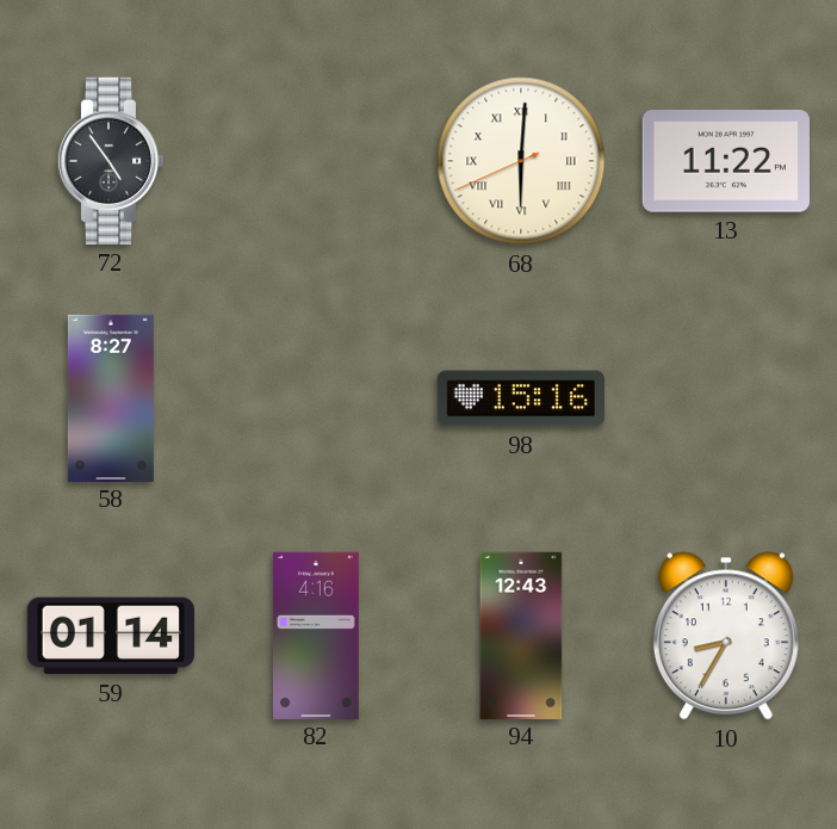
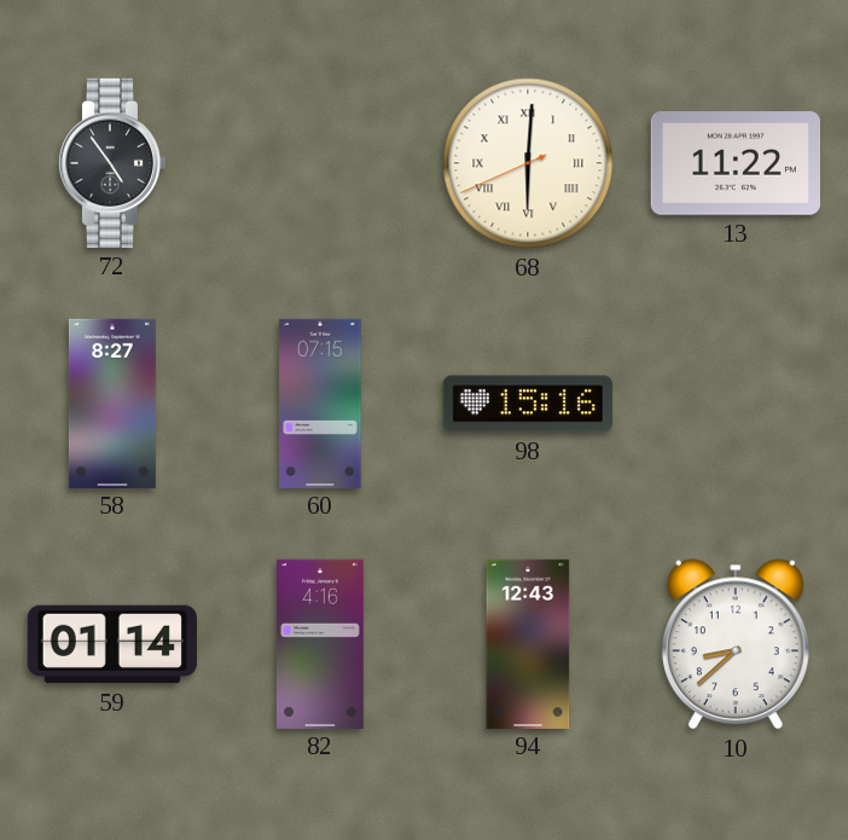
60: none -> 07:15
10: 8:35 -> 8:38
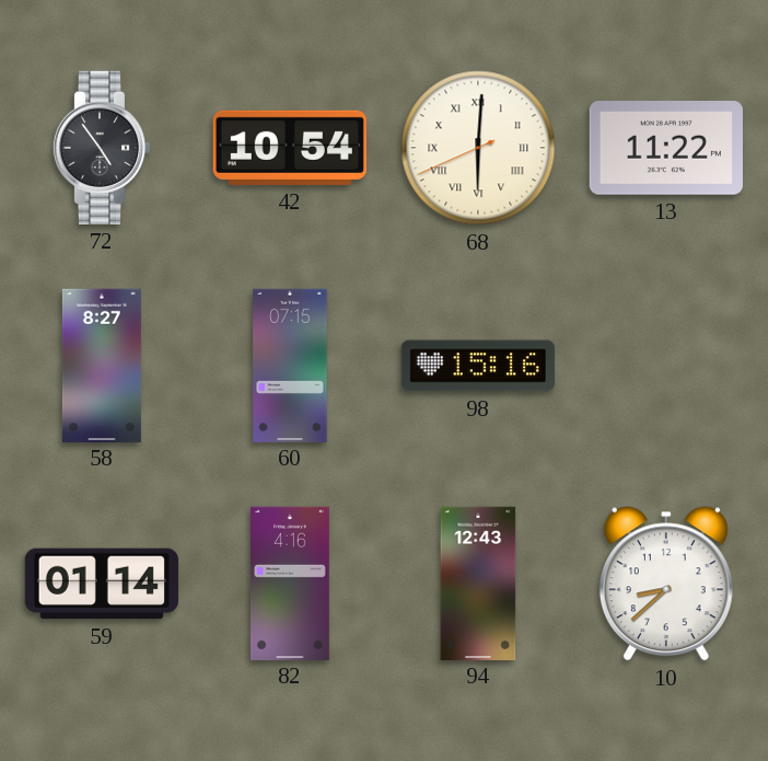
42: none -> 10:54
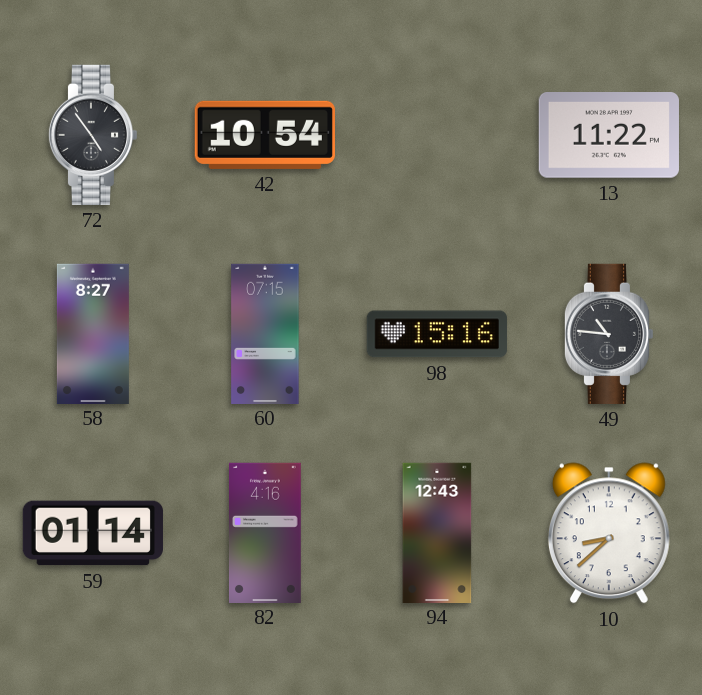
68: 6:00 -> none
49: none -> 10:46
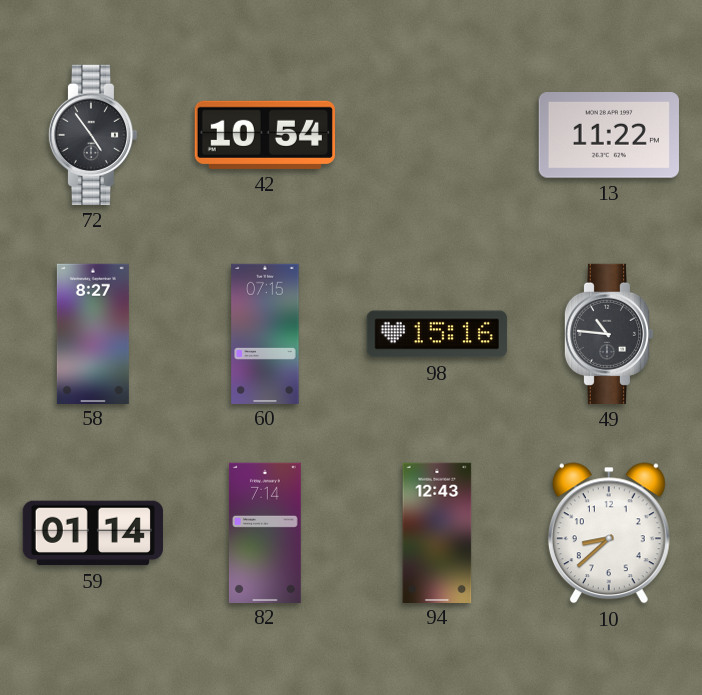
82: 4:16 -> 7:14
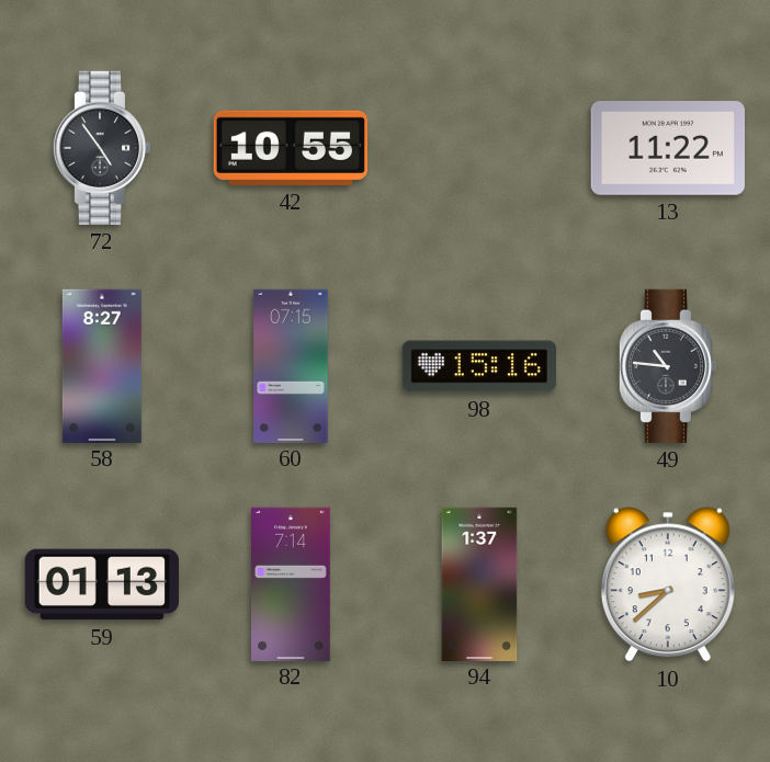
42: 10:54 -> 10:55
59: 01:14 -> 01:13
94: 12:43 -> 1:37
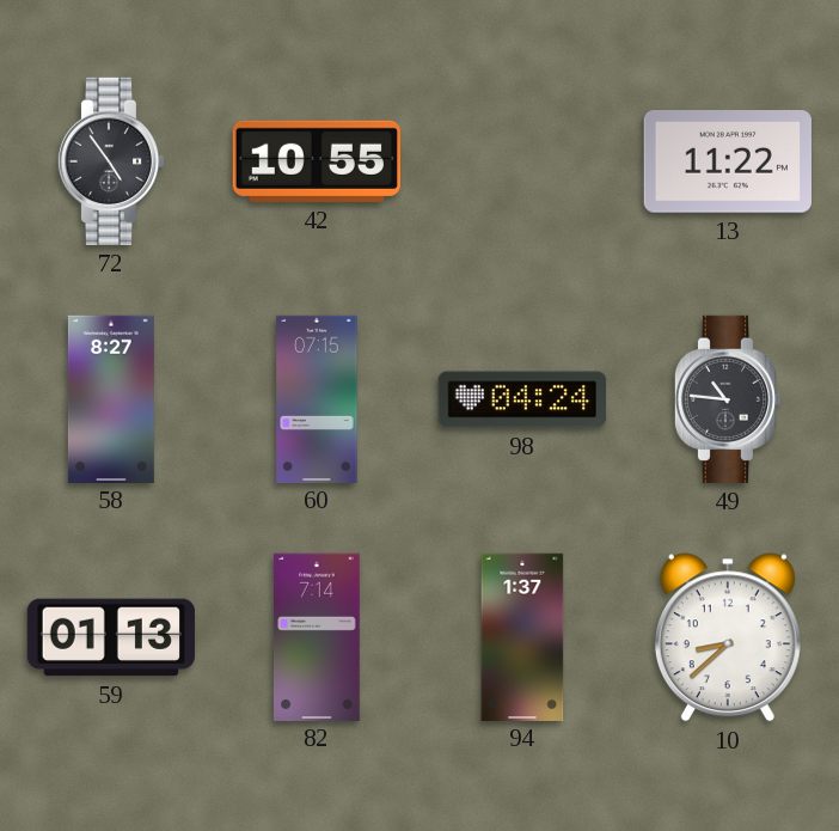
98: 15:16 -> 04:24
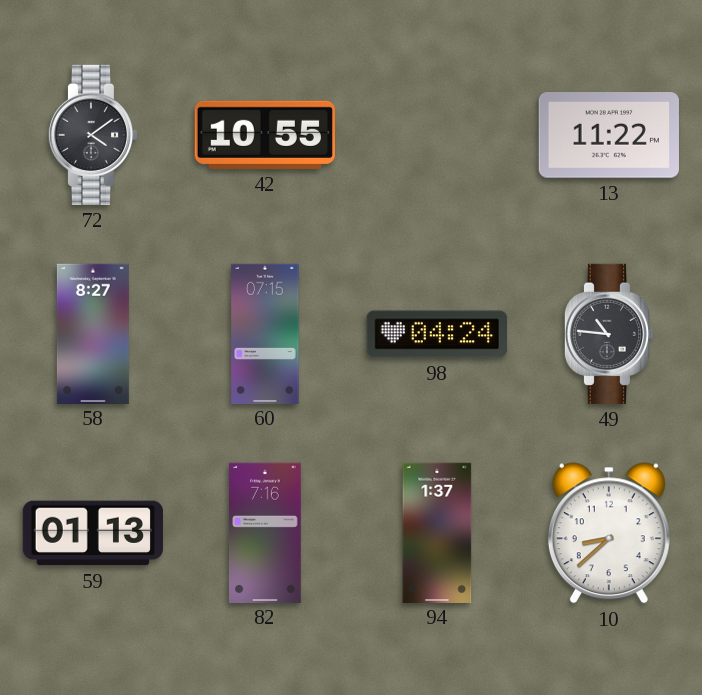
72: 4:54 -> 4:09
82: 7:14 -> 7:16
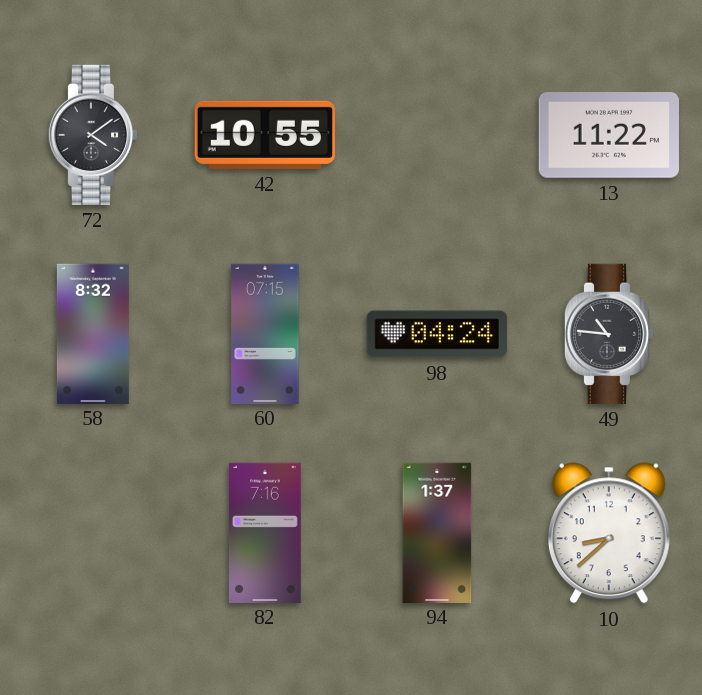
58: 8:27 -> 8:32
59: 01:13 -> none
